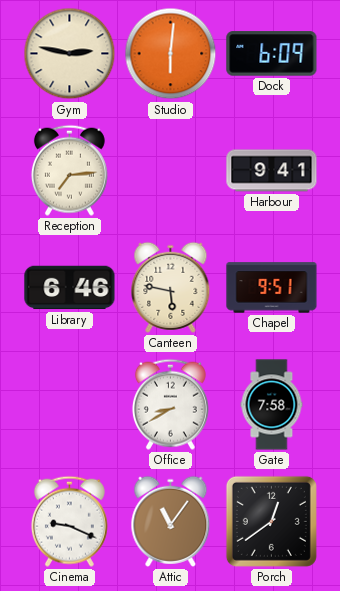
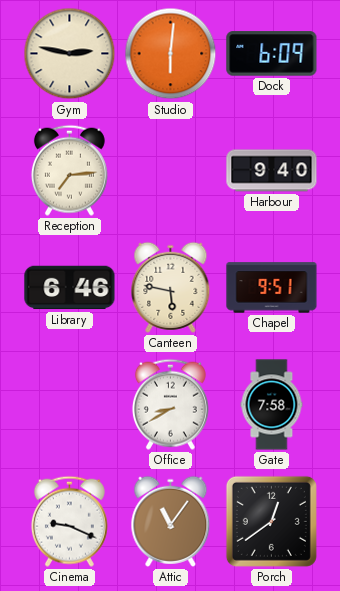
Harbour: 9:41 -> 9:40
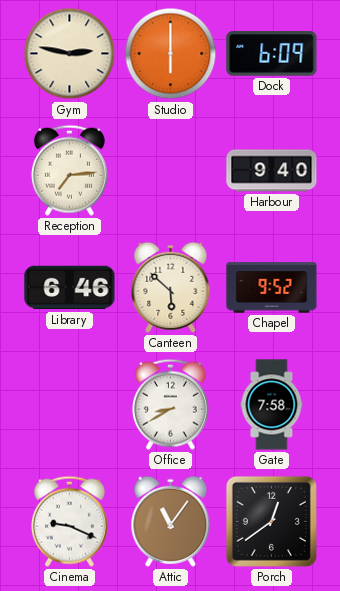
Studio: 6:01 -> 6:00
Canteen: 5:47 -> 5:52
Chapel: 9:51 -> 9:52
